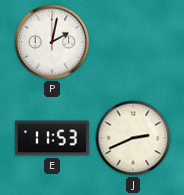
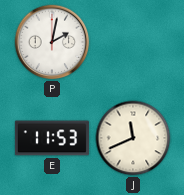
J: 2:41 -> 11:41
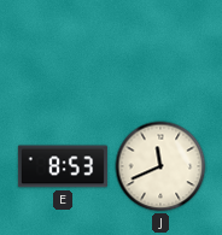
P: 2:02 -> none
E: 11:53 -> 8:53
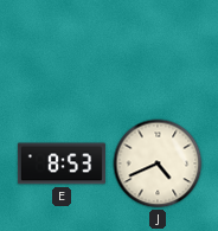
J: 11:41 -> 4:41
